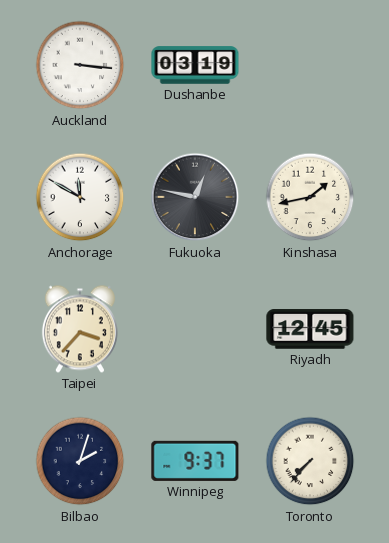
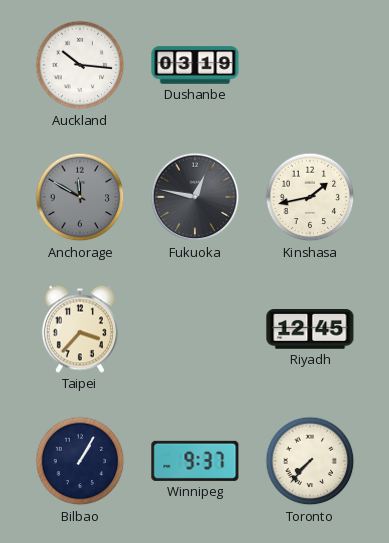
Auckland: 3:16 -> 10:16
Anchorage dial: white -> grey
Bilbao: 2:03 -> 1:05
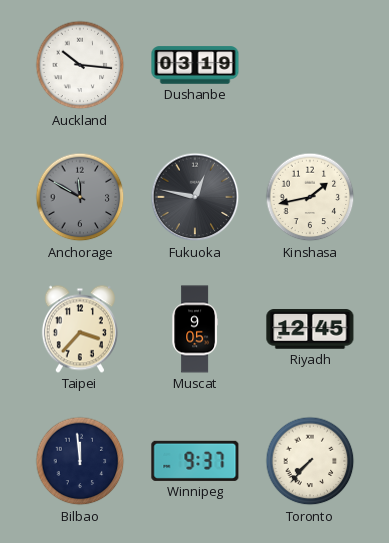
Muscat: none -> 9:05
Bilbao: 1:05 -> 11:59
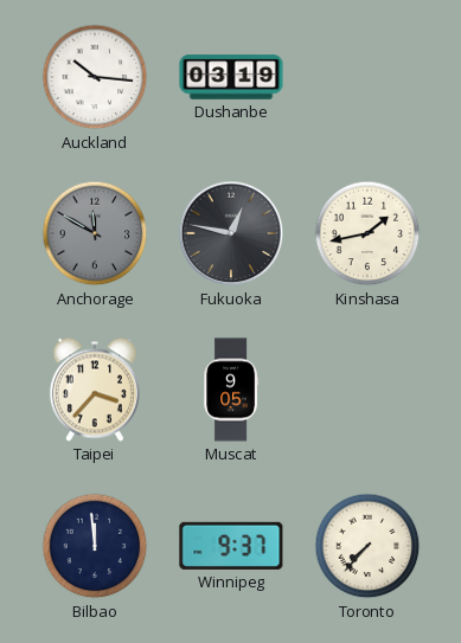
Riyadh: 12:45 -> none
